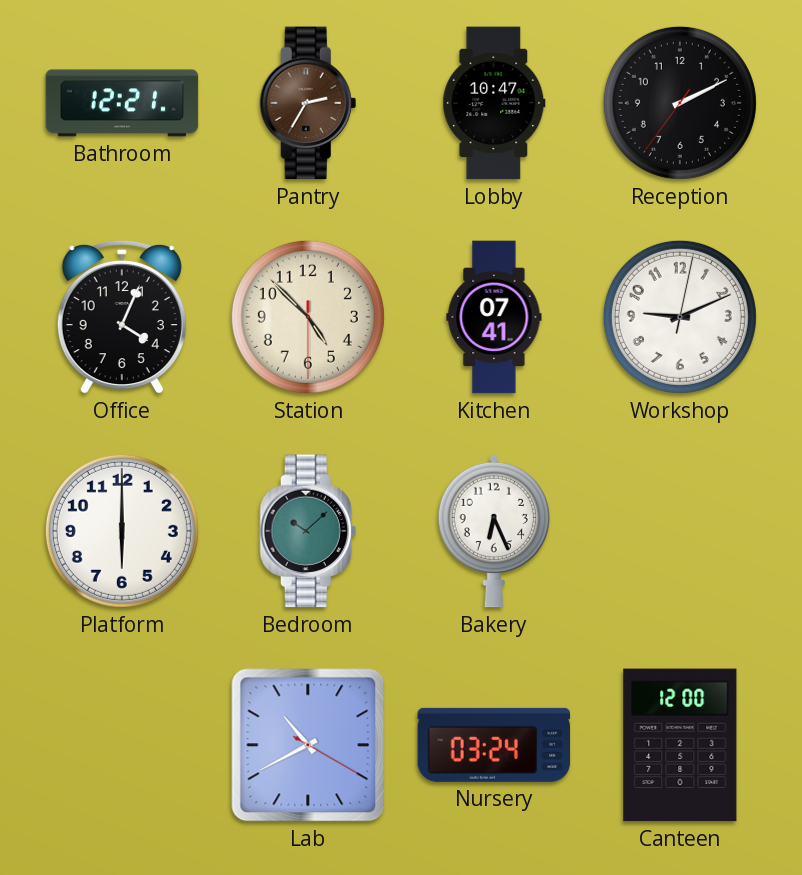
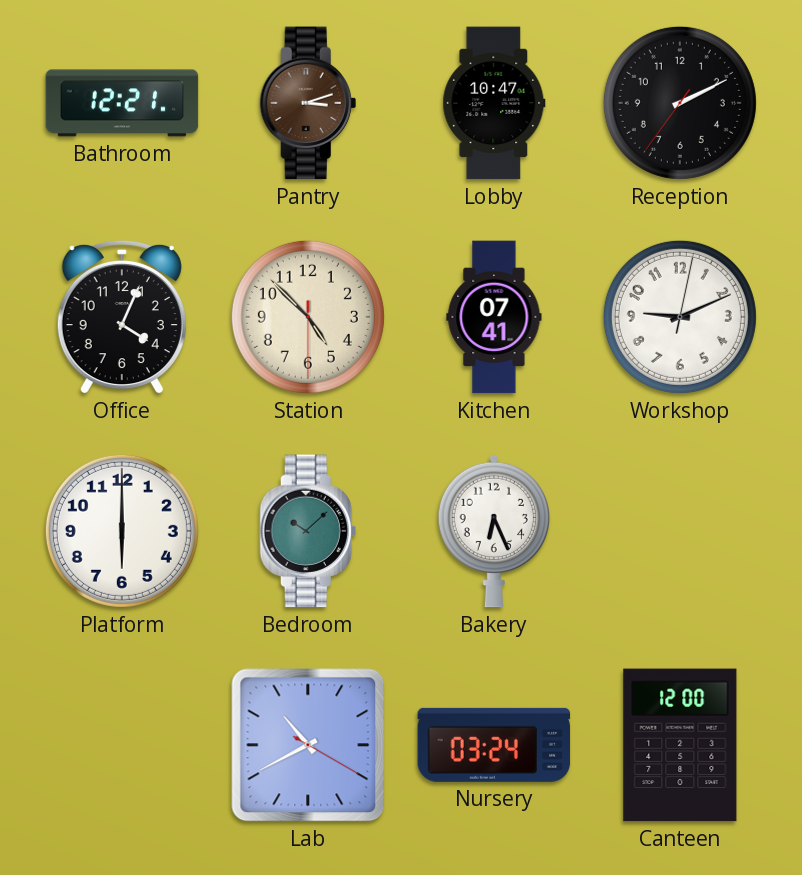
Pantry: 2:35 -> 3:12
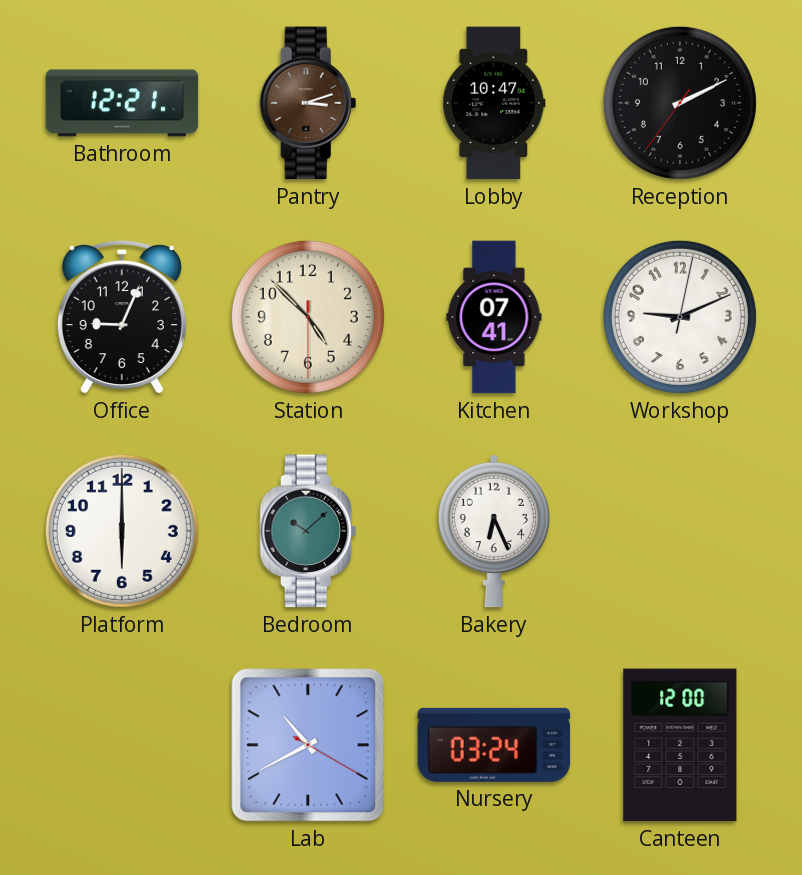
Office: 4:04 -> 9:04
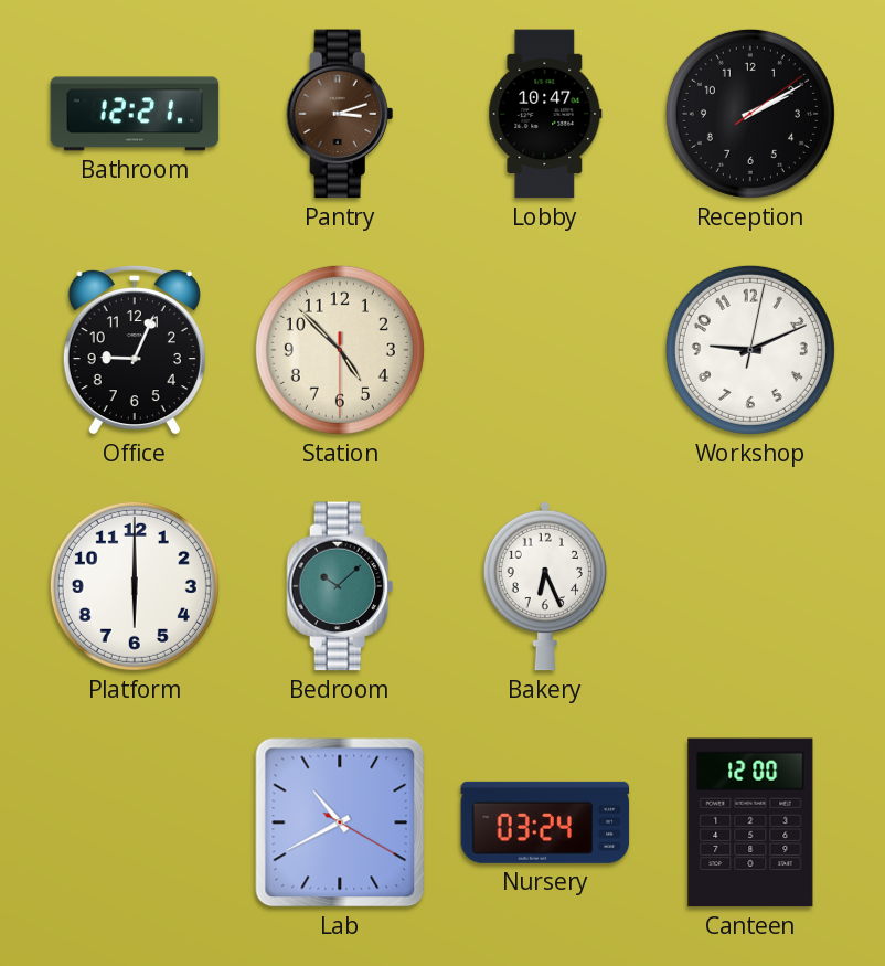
Reception: 2:10:36 -> 2:10:09
Kitchen: 07:41 -> none
